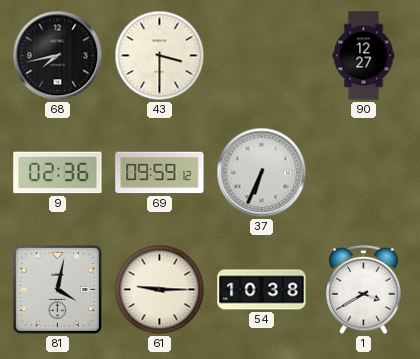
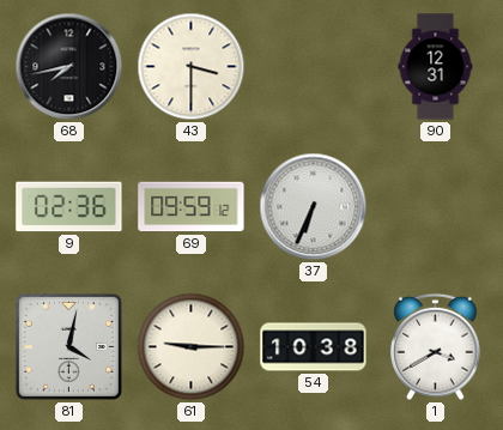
90: 12:27 -> 12:31
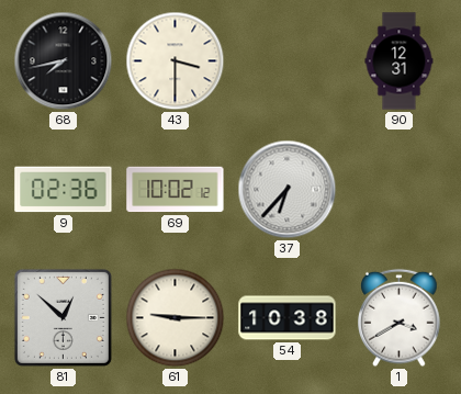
69: 09:59 -> 10:02
37: 6:34 -> 6:37
81: 4:02 -> 12:52
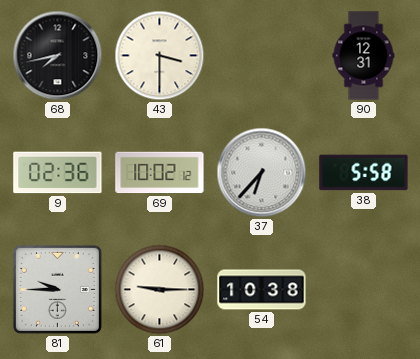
38: none -> 5:58
81: 12:52 -> 9:45
1: 3:40 -> none
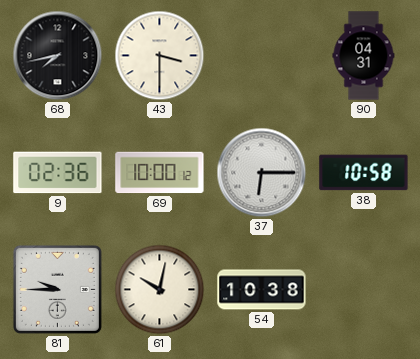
90: 12:31 -> 04:31
69: 10:02 -> 10:00
37: 6:37 -> 6:15
38: 5:58 -> 10:58
61: 9:15 -> 10:02
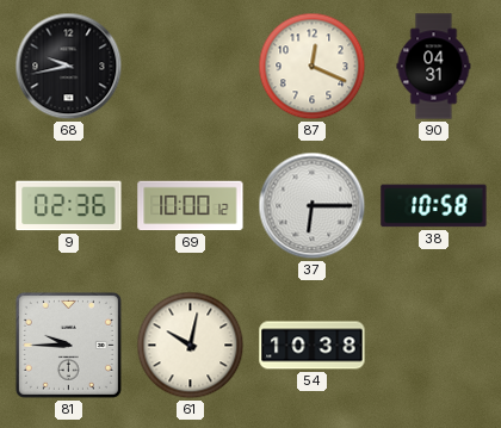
68: 7:43 -> 9:43
43: 3:30 -> none
87: none -> 12:19
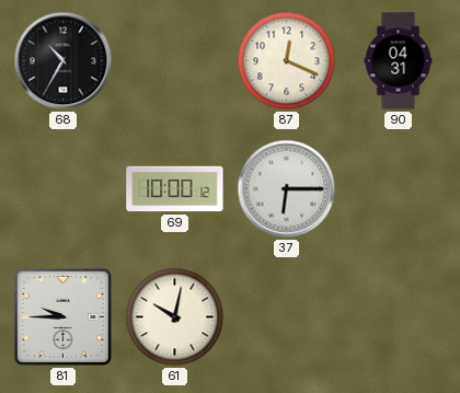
68: 9:43 -> 10:35
9: 02:36 -> none
38: 10:58 -> none
54: 10:38 -> none
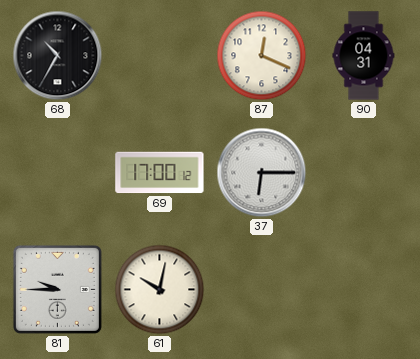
69: 10:00 -> 17:00
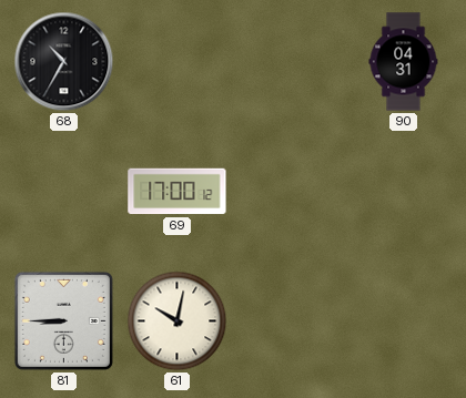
87: 12:19 -> none
37: 6:15 -> none
81: 9:45 -> 8:45
